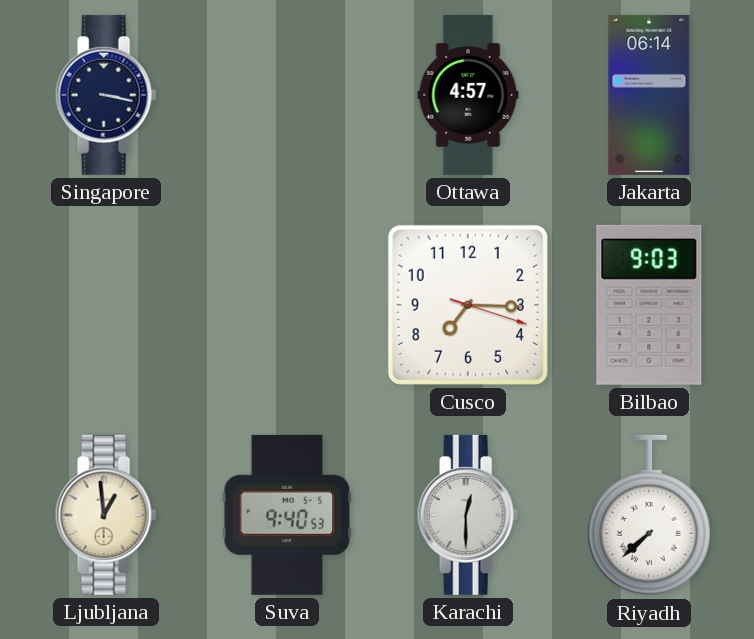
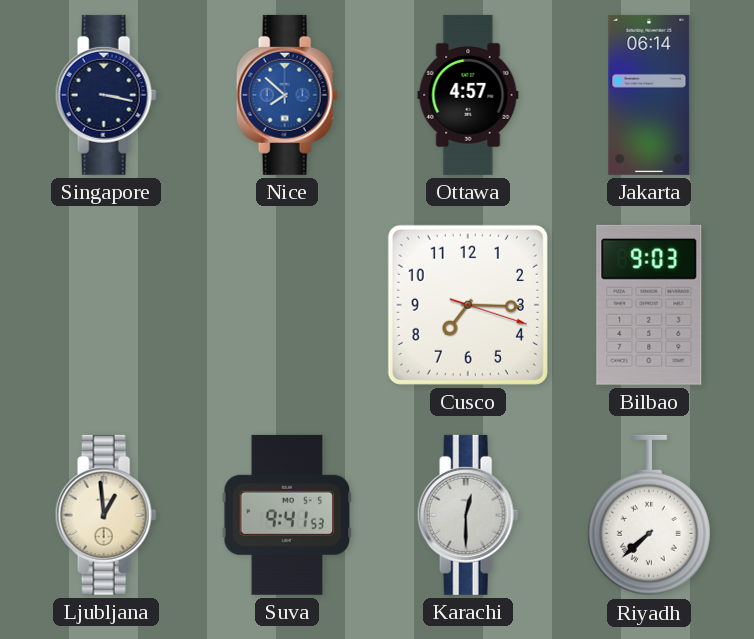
Nice: none -> 7:52
Suva: 9:40 -> 9:41
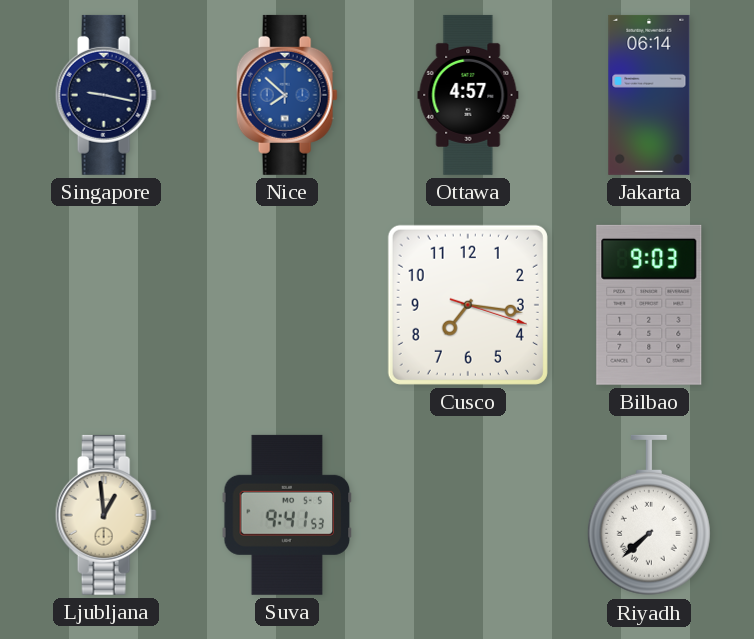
Singapore: 3:17 -> 9:17
Cusco: 7:15 -> 7:16
Karachi: 12:30 -> none
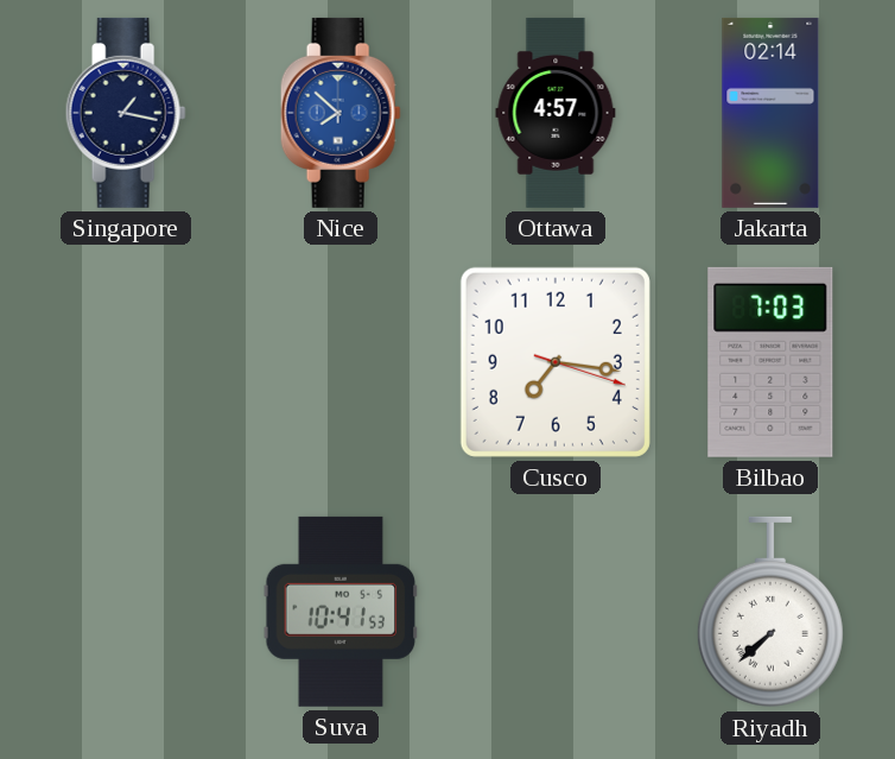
Singapore: 9:17 -> 1:17
Jakarta: 06:14 -> 02:14
Bilbao: 9:03 -> 7:03
Ljubljana: 12:59 -> none
Suva: 9:41 -> 10:41
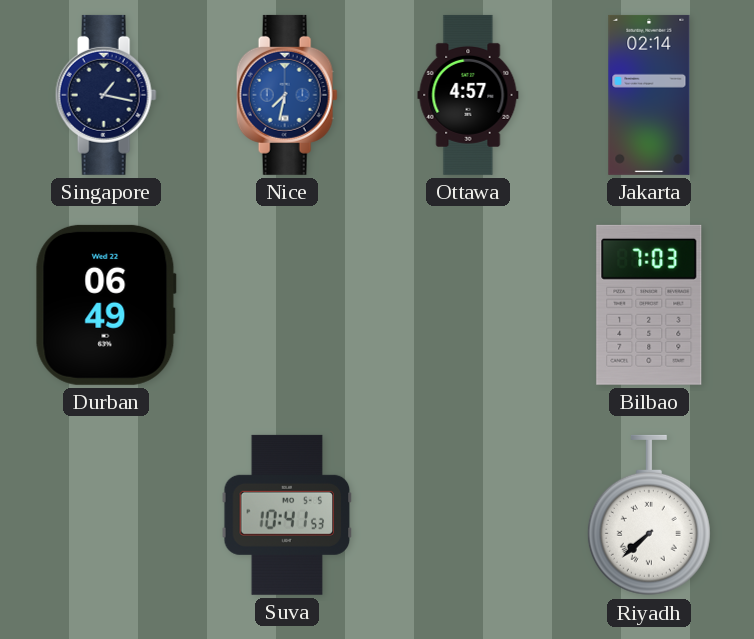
Nice: 7:52 -> 7:32
Durban: none -> 06:49
Cusco: 7:16 -> none
